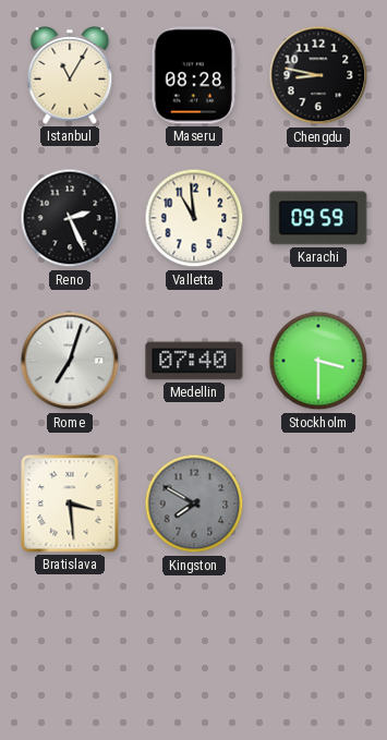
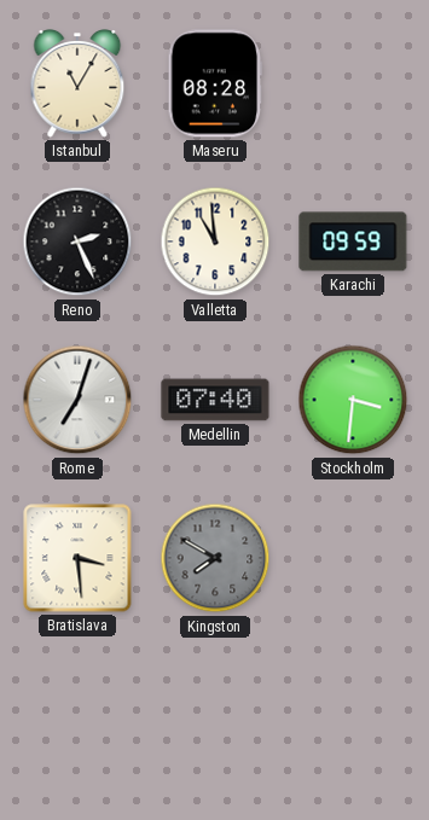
Chengdu: 8:47 -> none
Stockholm: 3:30 -> 3:31
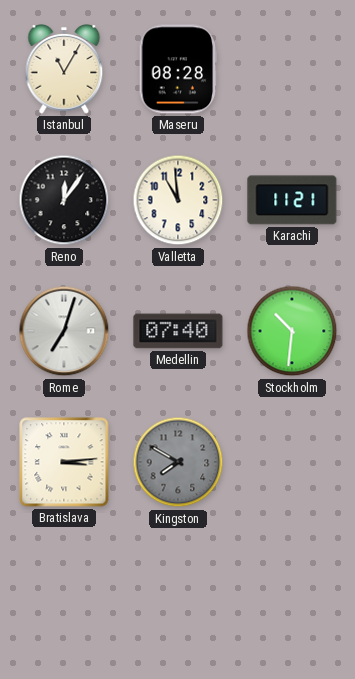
Reno: 2:26 -> 12:06
Karachi: 09:59 -> 11:21
Stockholm: 3:31 -> 10:31
Bratislava: 3:29 -> 3:14
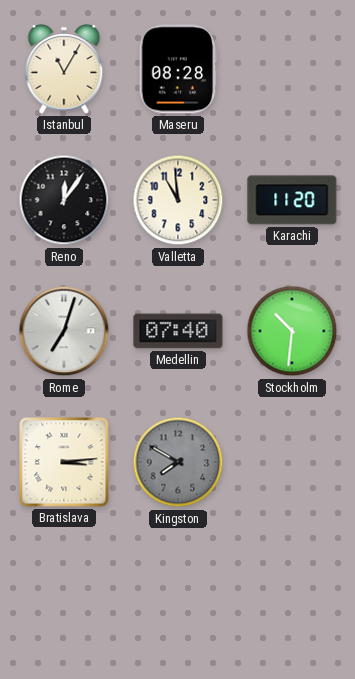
Karachi: 11:21 -> 11:20
